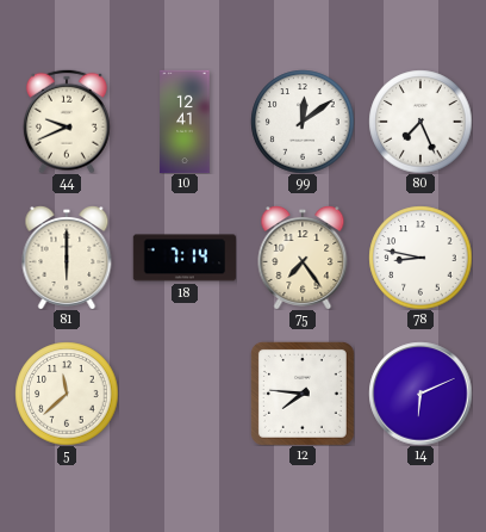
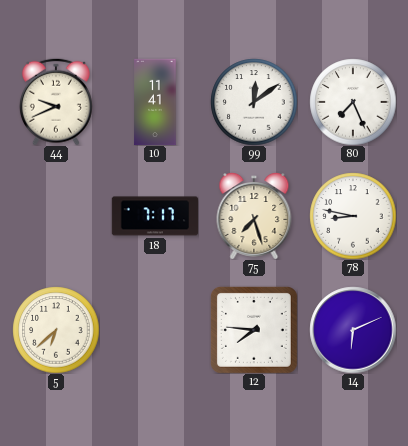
10: 12:41 -> 11:41
81: 6:00 -> none
18: 7:14 -> 7:17
75: 7:24 -> 7:27
5: 11:38 -> 6:38
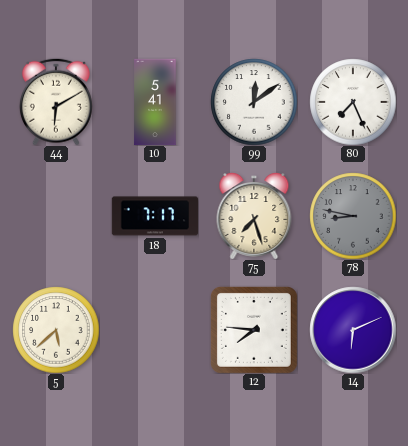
44: 9:41 -> 6:10
10: 11:41 -> 5:41
78 dial: white -> grey
5: 6:38 -> 5:38
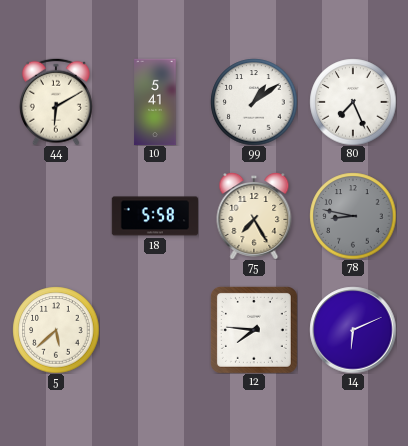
99: 12:09 -> 1:09
18: 7:17 -> 5:58
75: 7:27 -> 7:25
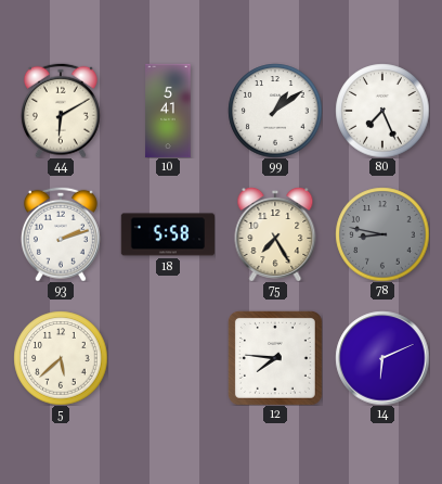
93: none -> 2:12
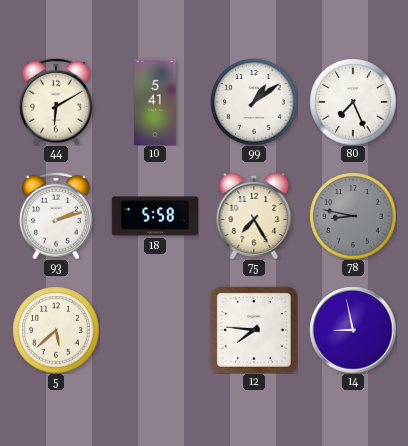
14: 6:11 -> 8:58
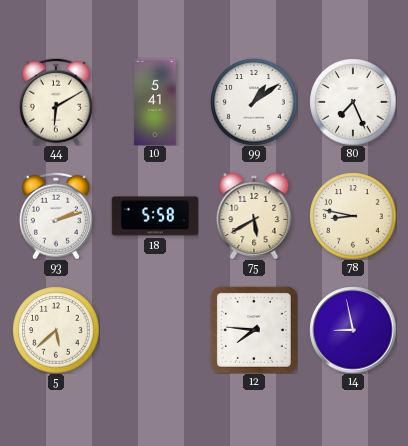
75: 7:25 -> 5:40
78 dial: grey -> cream
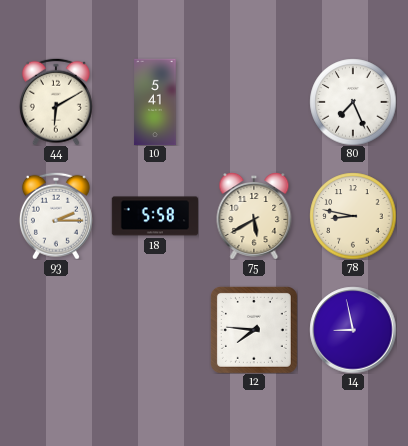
99: 1:09 -> none
93: 2:12 -> 2:15
5: 5:38 -> none
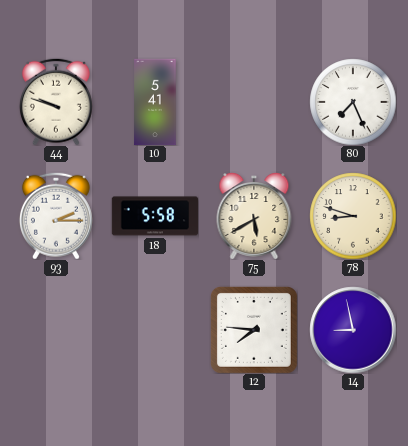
44: 6:10 -> 9:48
78: 8:47 -> 8:48
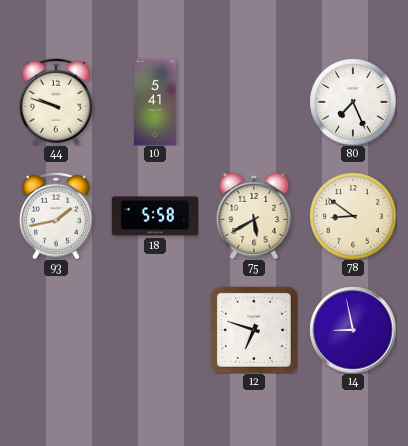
93: 2:15 -> 1:43
78: 8:48 -> 8:51
12: 7:46 -> 6:48
